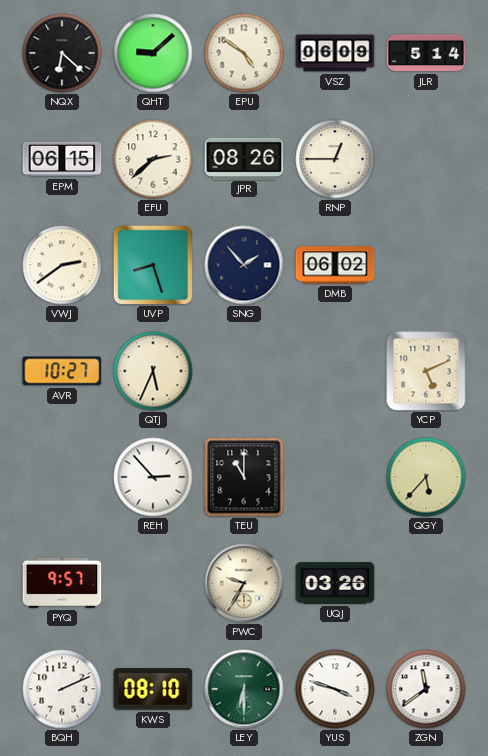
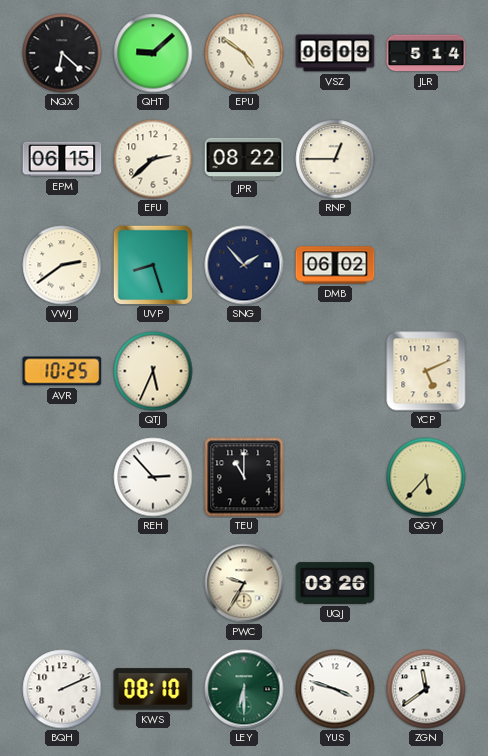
JPR: 08:26 -> 08:22
AVR: 10:27 -> 10:25
PYQ: 9:57 -> none
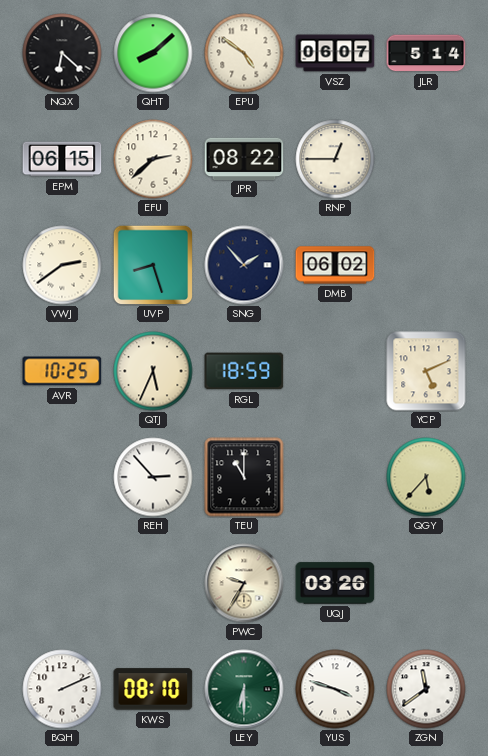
QHT: 9:08 -> 8:08
VSZ: 06:09 -> 06:07
RGL: none -> 18:59
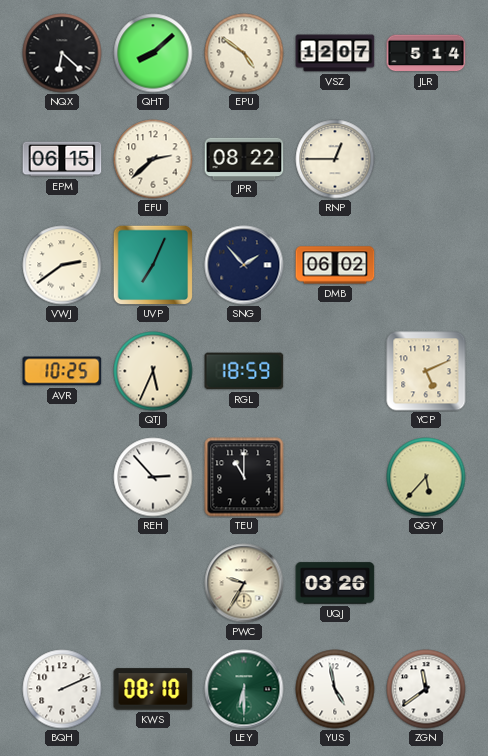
VSZ: 06:07 -> 12:07
UVP: 8:27 -> 7:04
YUS: 3:48 -> 4:58
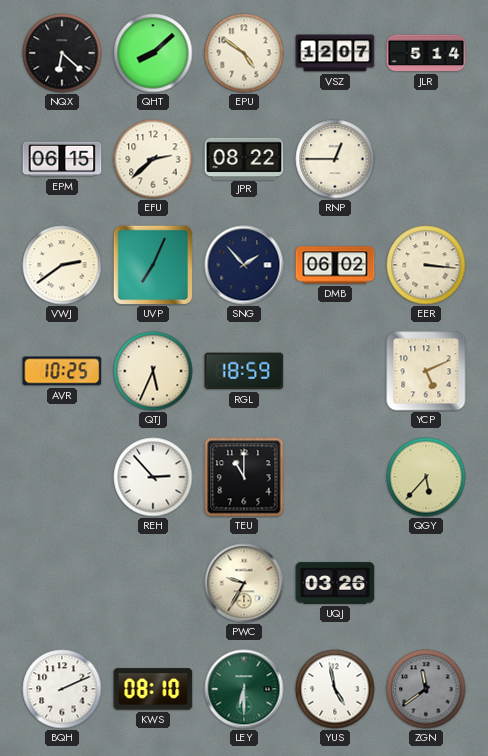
EER: none -> 3:16
ZGN dial: white -> grey
